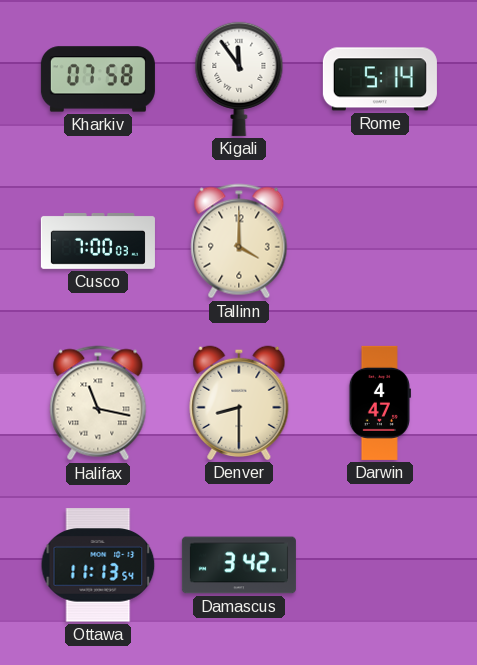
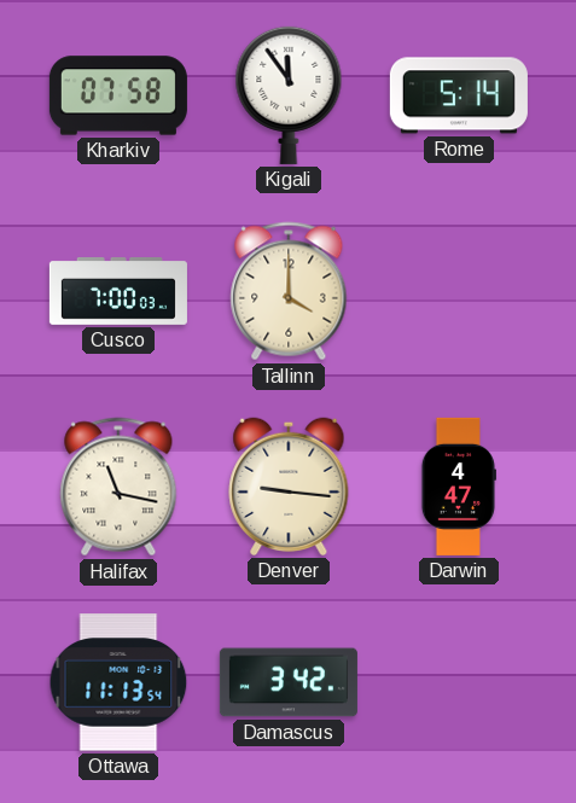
Denver: 8:30 -> 9:16
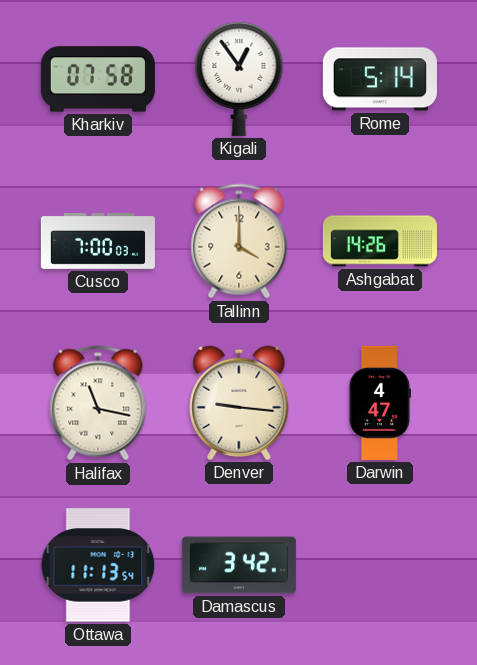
Kigali: 11:54 -> 12:54
Ashgabat: none -> 14:26
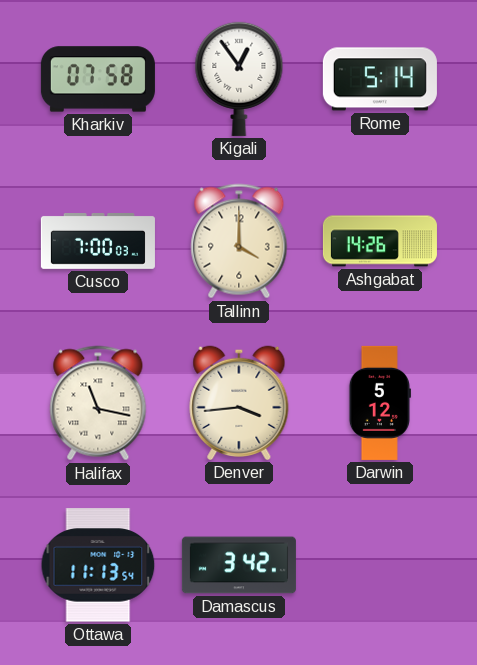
Denver: 9:16 -> 3:44
Darwin: 4:47 -> 5:12
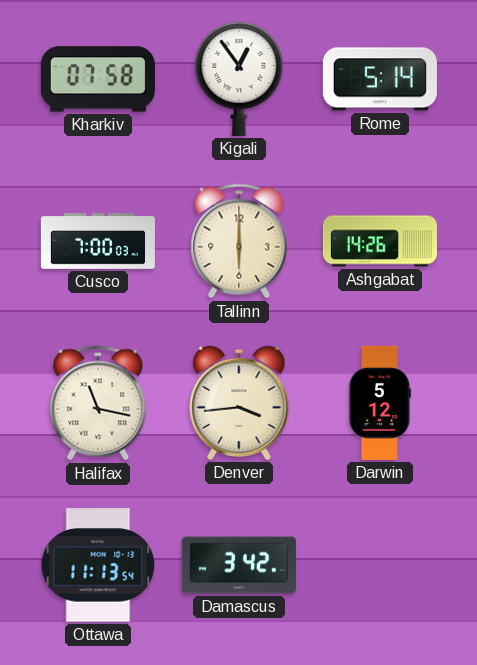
Tallinn: 4:00 -> 6:00
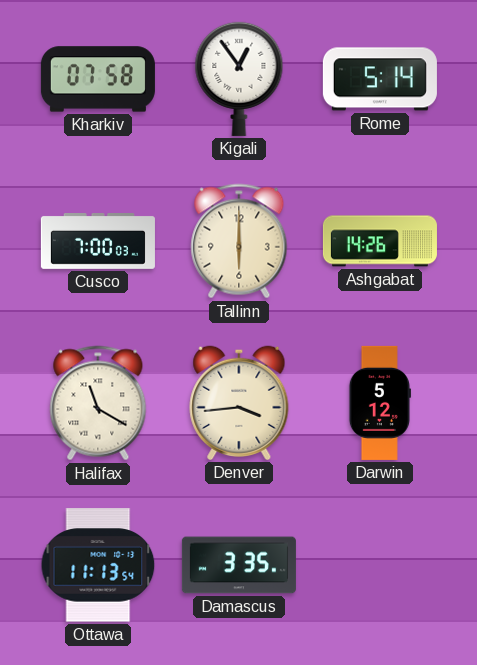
Halifax: 11:17 -> 11:20
Damascus: 3:42 -> 3:35
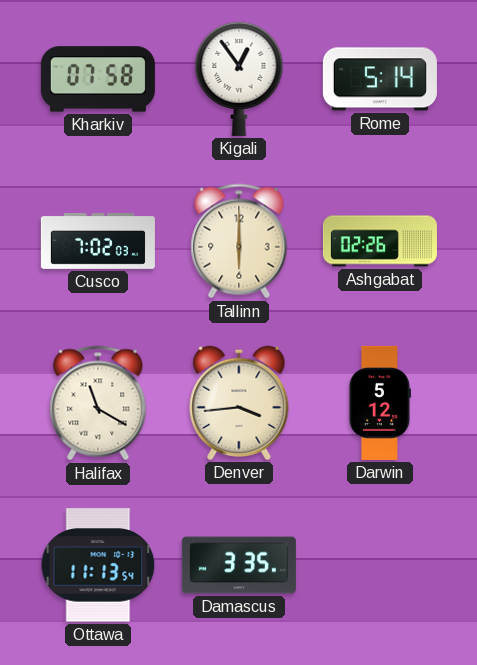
Cusco: 7:00 -> 7:02
Ashgabat: 14:26 -> 02:26
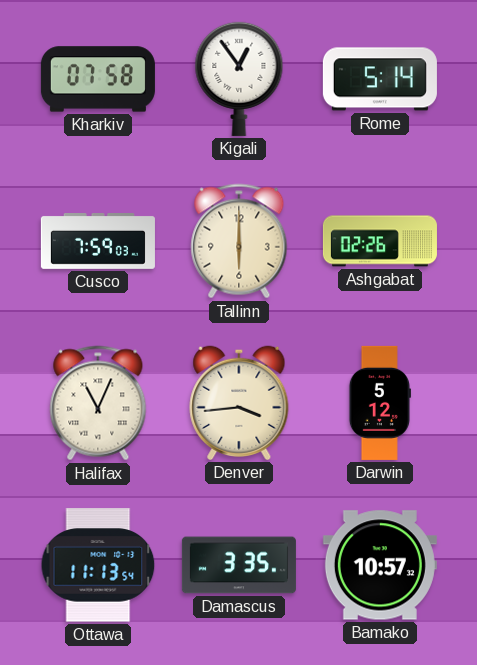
Cusco: 7:02 -> 7:59
Halifax: 11:20 -> 11:04
Bamako: none -> 10:57
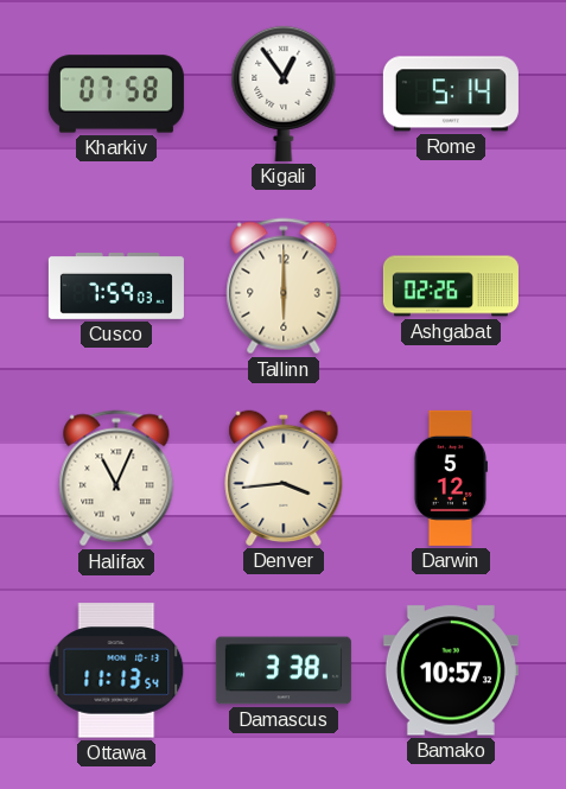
Damascus: 3:35 -> 3:38
